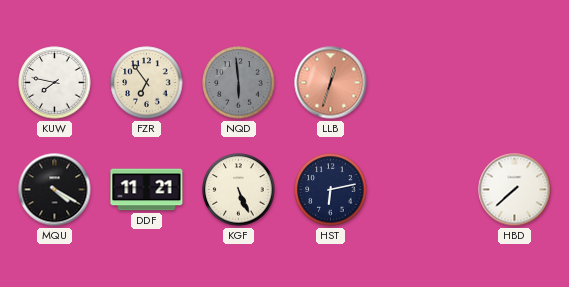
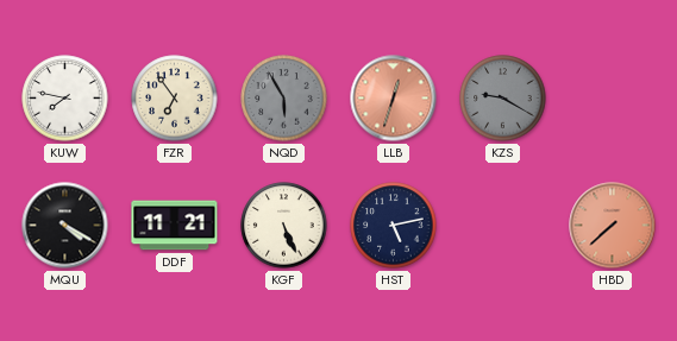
NQD: 5:59 -> 5:55
KZS: none -> 9:20
HST: 6:13 -> 5:13
HBD dial: white -> salmon
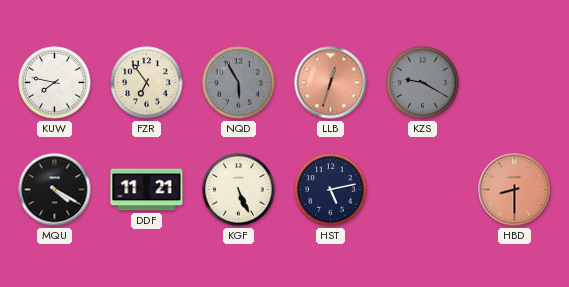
HBD: 7:38 -> 8:30
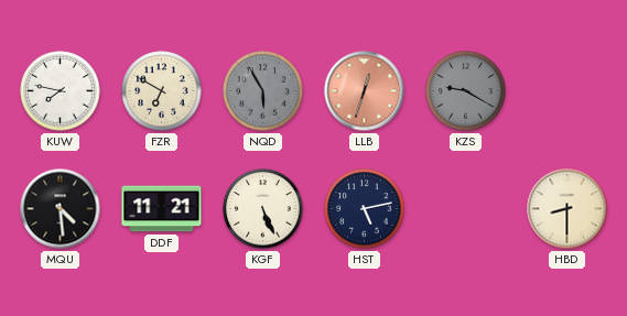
FZR: 6:54 -> 6:50
MQU: 4:20 -> 4:29
HBD dial: salmon -> cream
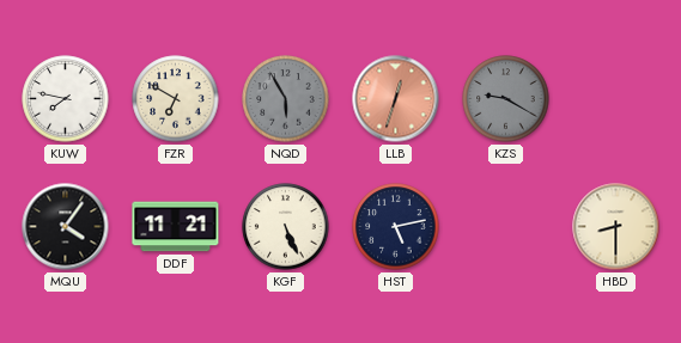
MQU: 4:29 -> 4:06
